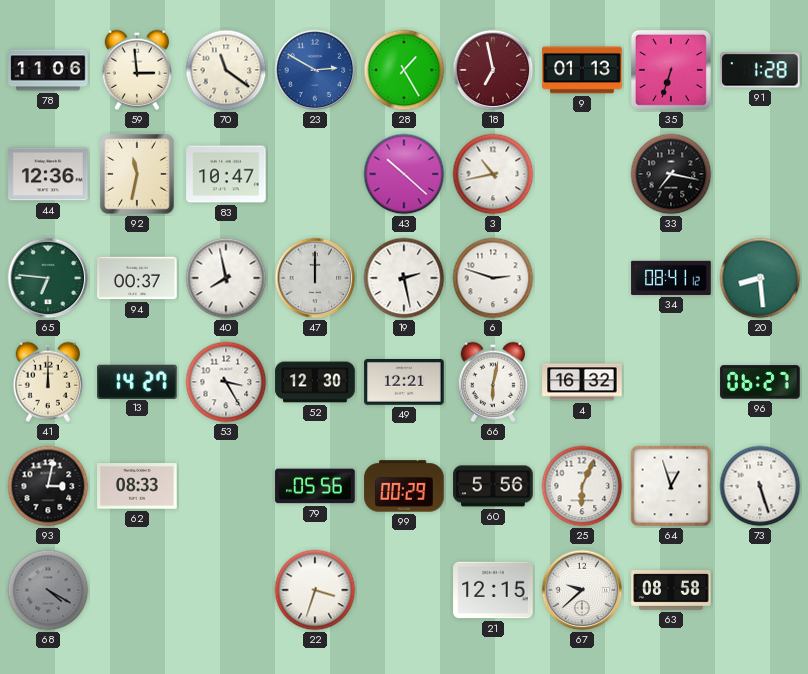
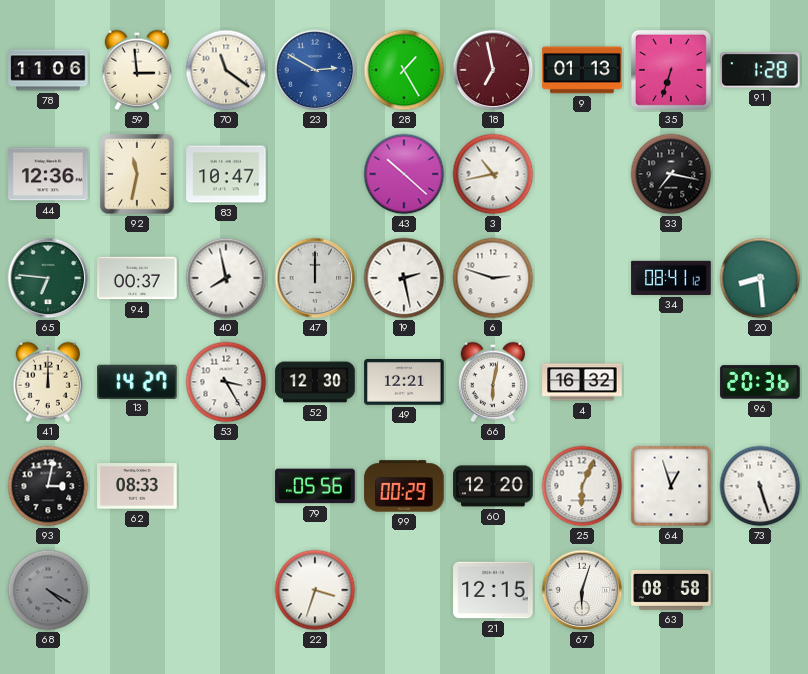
96: 06:27 -> 20:36
60: 5:56 -> 12:20
67: 9:38 -> 6:03
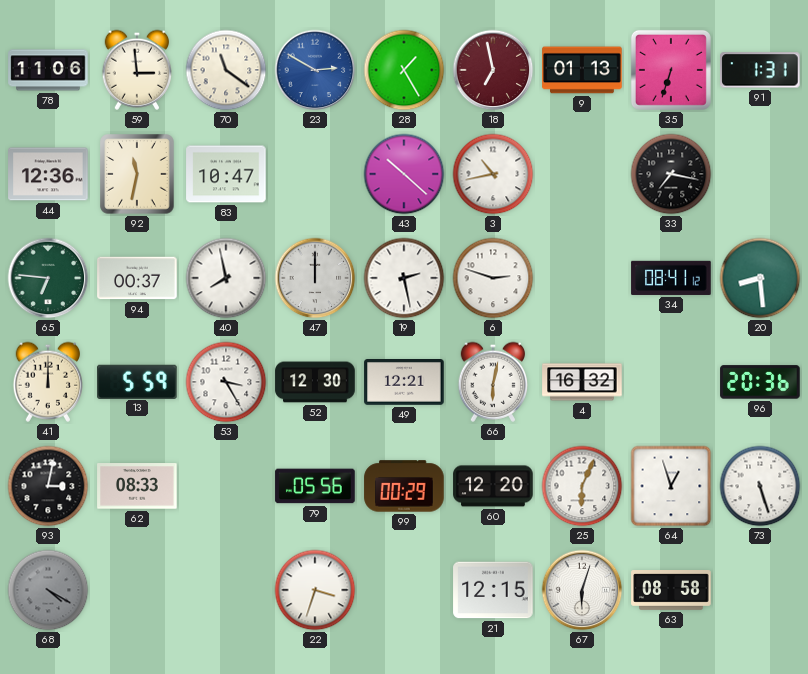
91: 1:28 -> 1:31
13: 14:27 -> 5:59
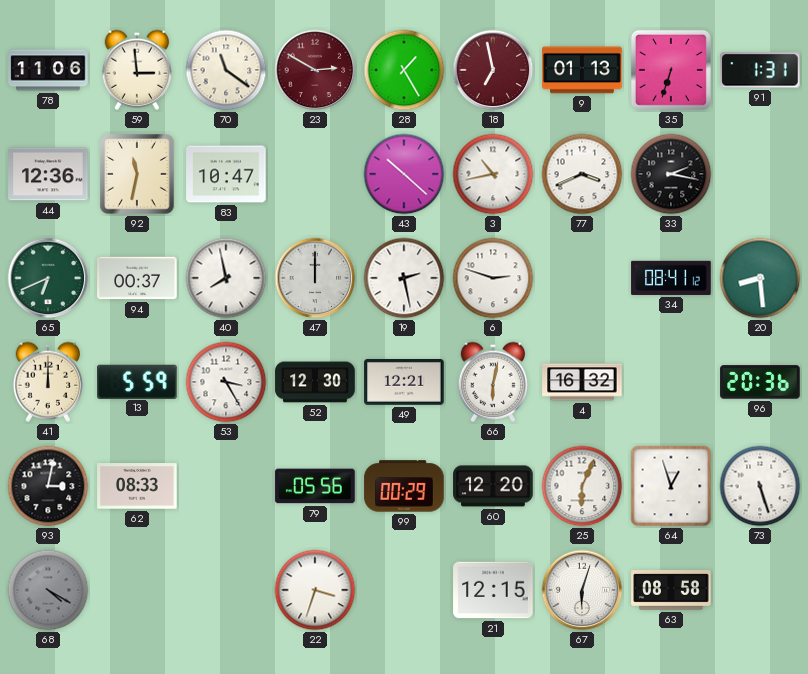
23 dial: blue -> burgundy
77: none -> 3:41
33: 7:17 -> 2:17
65: 6:46 -> 6:41
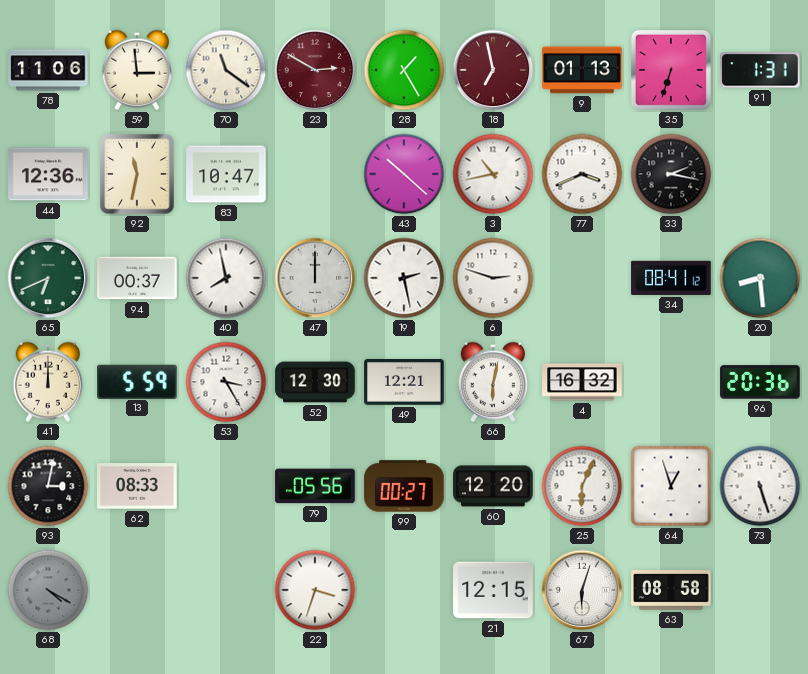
99: 00:29 -> 00:27
